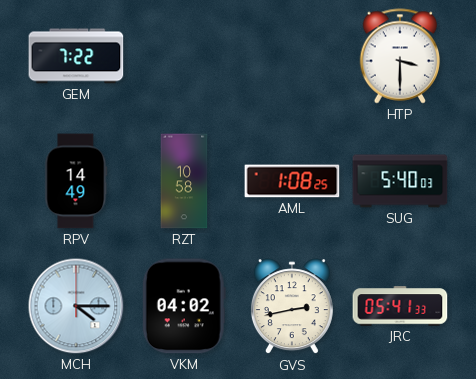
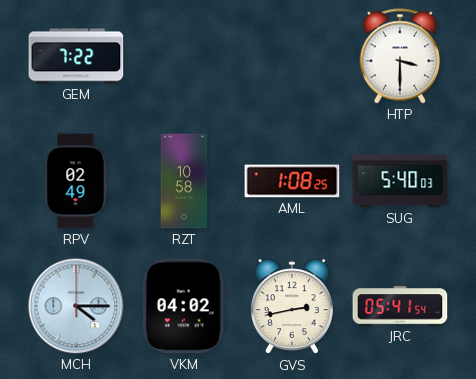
RPV: 14:49 -> 02:49
JRC: 05:41:33 -> 05:41:54
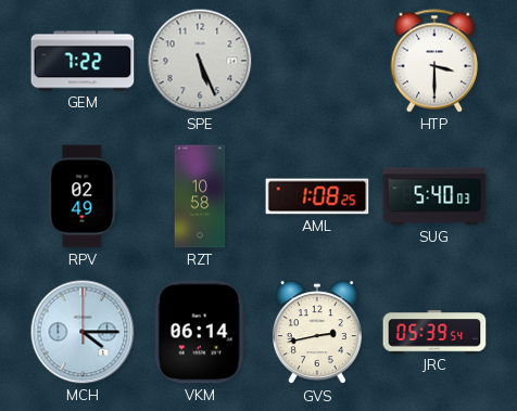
SPE: none -> 5:26
VKM: 04:02 -> 06:14
JRC: 05:41 -> 05:39
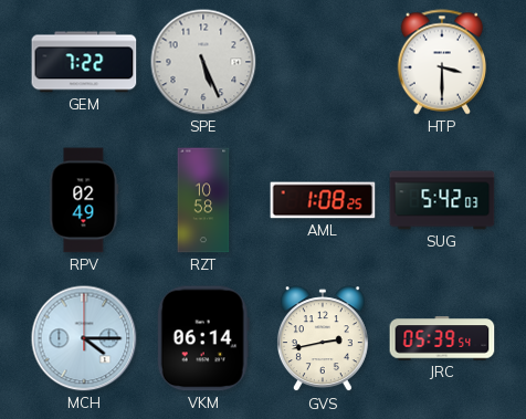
SUG: 5:40 -> 5:42
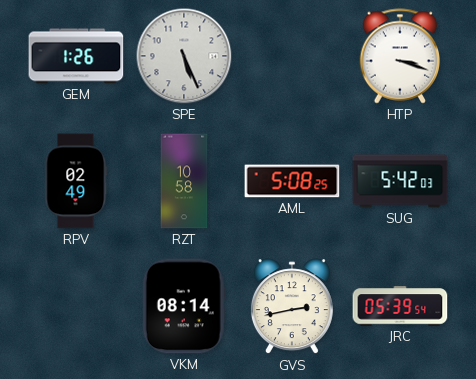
GEM: 7:22 -> 1:26
HTP: 3:30 -> 3:18
AML: 1:08 -> 5:08
MCH: 4:15 -> none
VKM: 06:14 -> 08:14
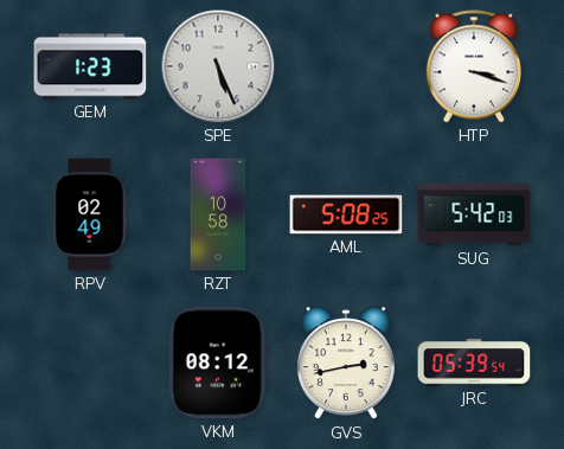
GEM: 1:26 -> 1:23
VKM: 08:14 -> 08:12
